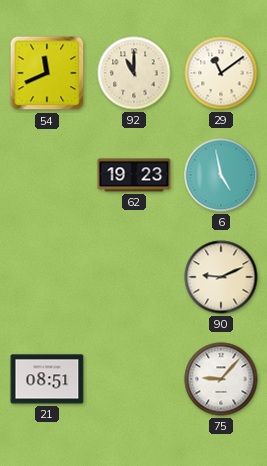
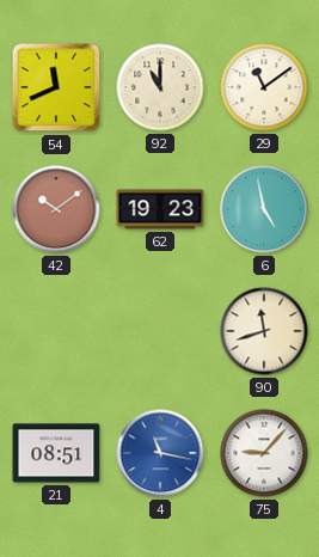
42: none -> 10:09
90: 9:11 -> 11:42
4: none -> 11:17
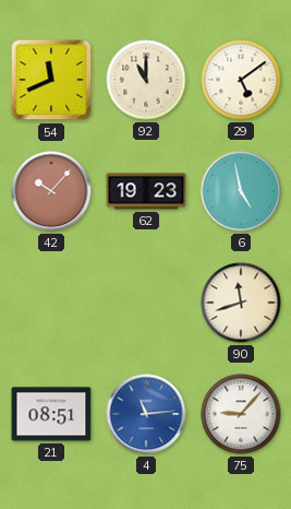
29: 11:09 -> 5:09
42: 10:09 -> 10:07
4: 11:17 -> 11:14
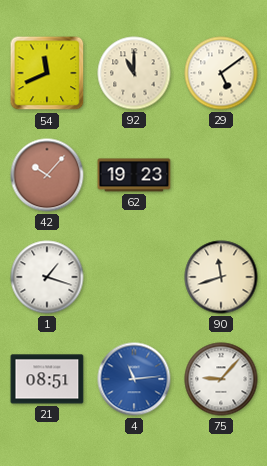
6: 4:58 -> none
1: none -> 1:18
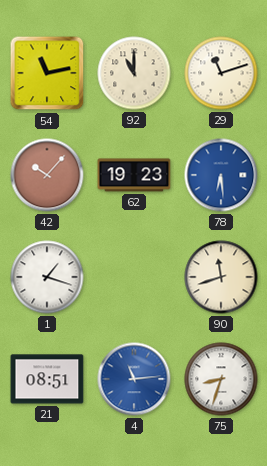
54: 11:41 -> 11:13
29: 5:09 -> 11:12
78: none -> 6:29
75: 9:07 -> 8:33
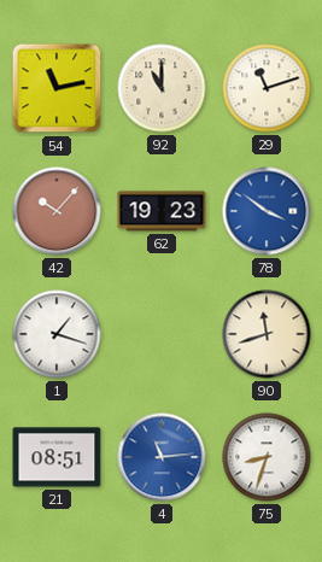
78: 6:29 -> 3:51
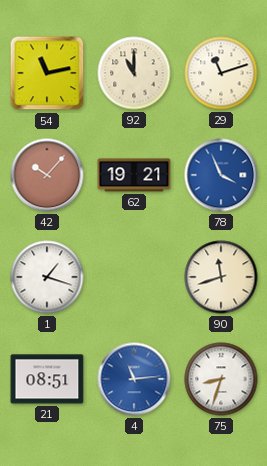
62: 19:23 -> 19:21
78: 3:51 -> 3:56
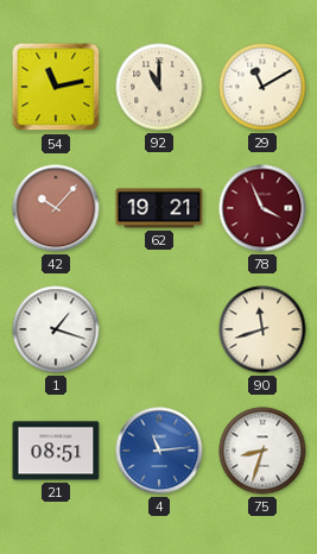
29: 11:12 -> 11:10
78 dial: blue -> burgundy
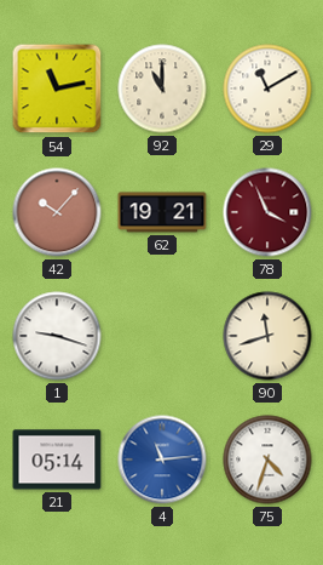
1: 1:18 -> 9:18
21: 08:51 -> 05:14
75: 8:33 -> 4:33
